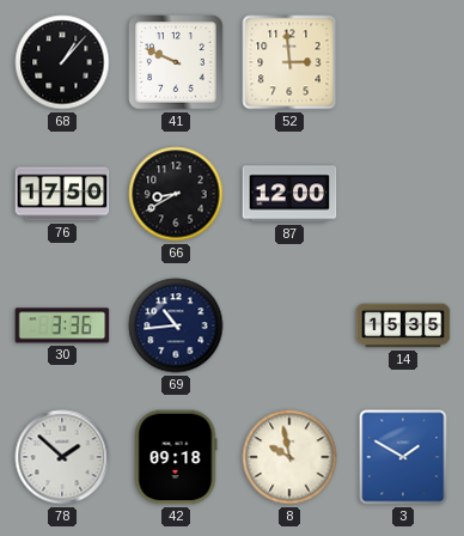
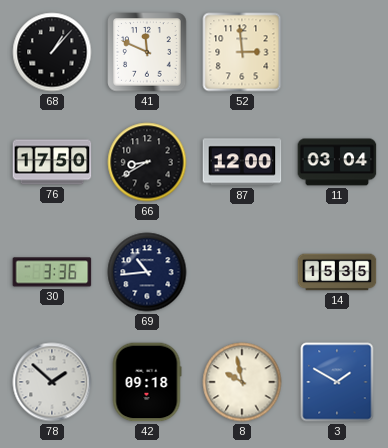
41: 9:49 -> 11:49
11: none -> 03:04
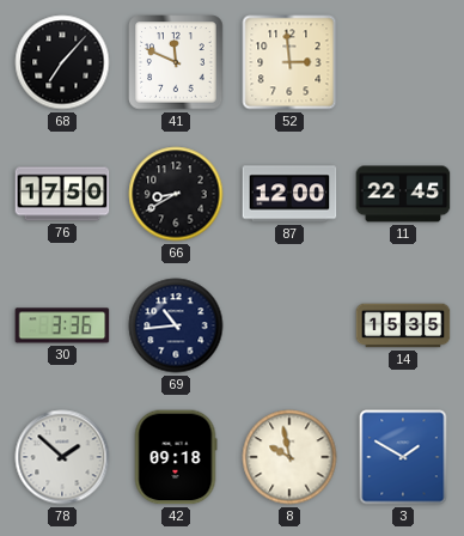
68: 1:07 -> 7:07
11: 03:04 -> 22:45
